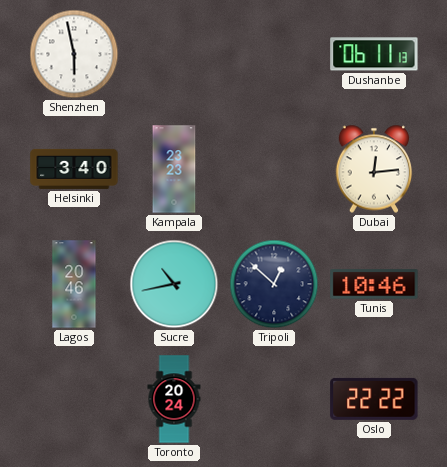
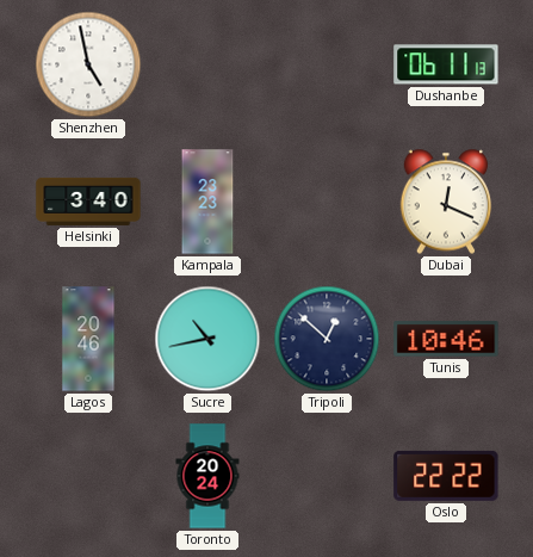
Shenzhen: 5:58 -> 4:58
Dubai: 12:14 -> 12:19
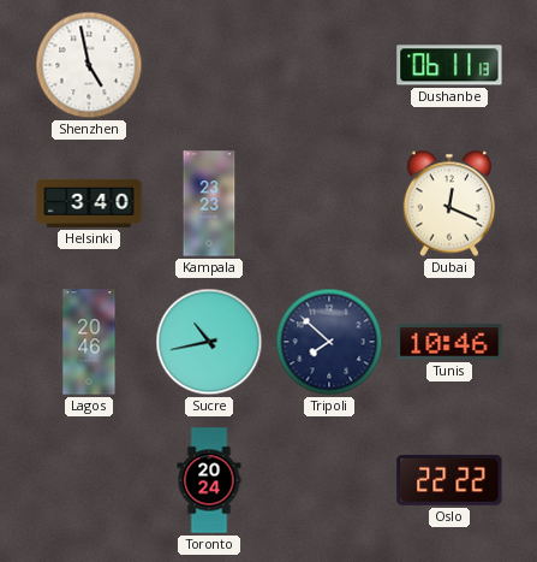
Tripoli: 12:52 -> 7:52
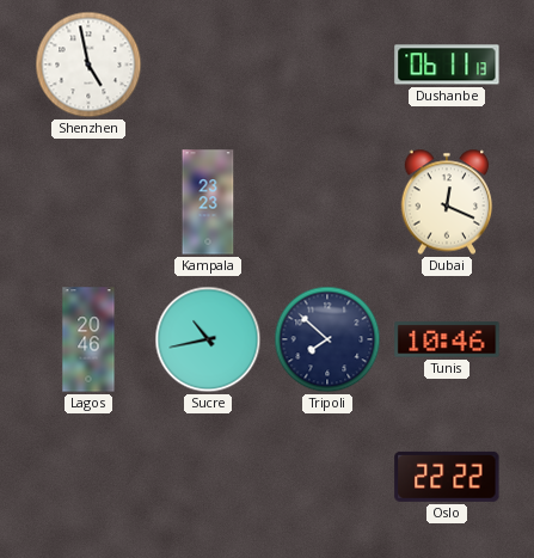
Helsinki: 3:40 -> none
Toronto: 20:24 -> none
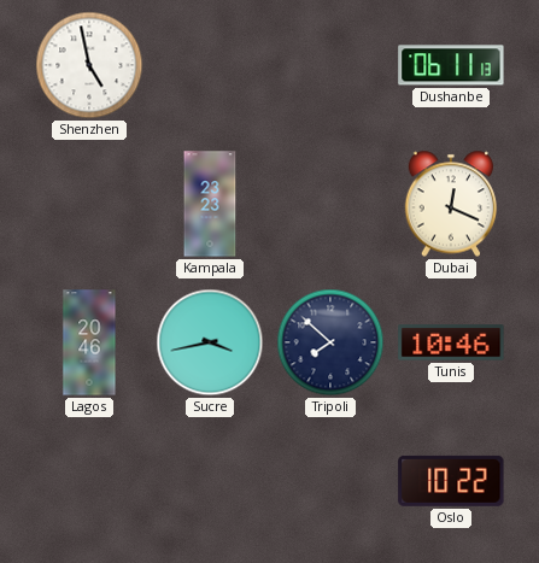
Sucre: 10:43 -> 3:43
Oslo: 22:22 -> 10:22
